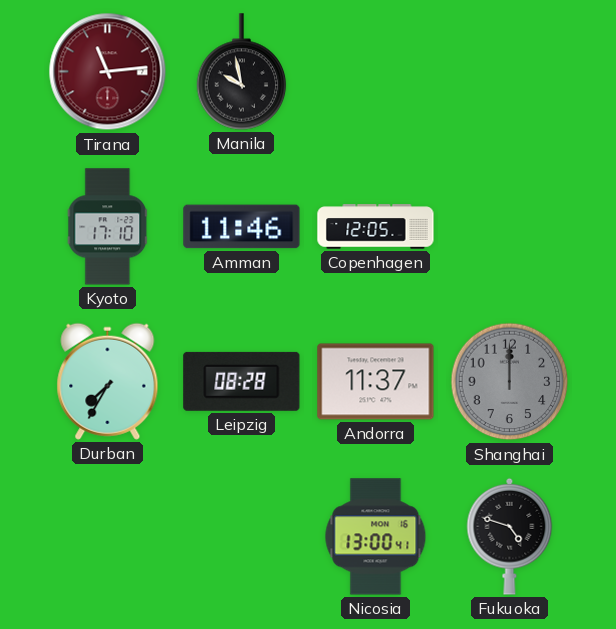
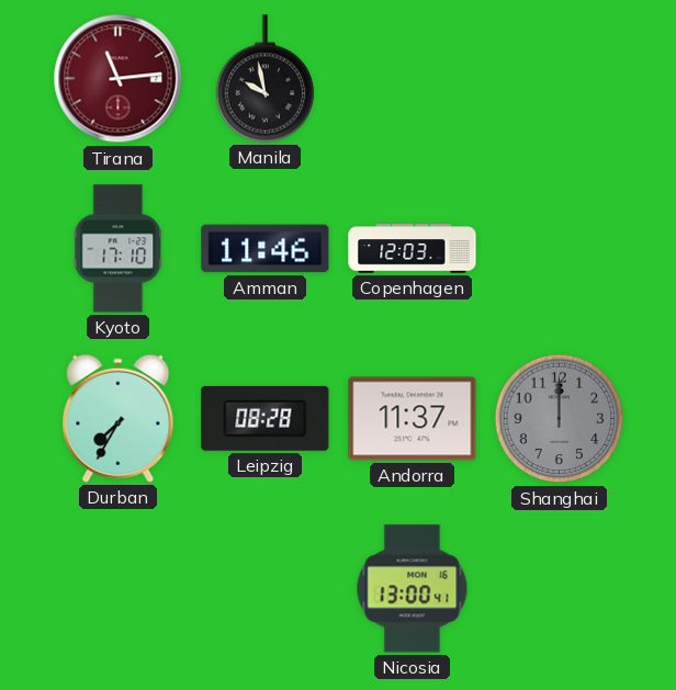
Copenhagen: 12:05 -> 12:03
Fukuoka: 4:48 -> none
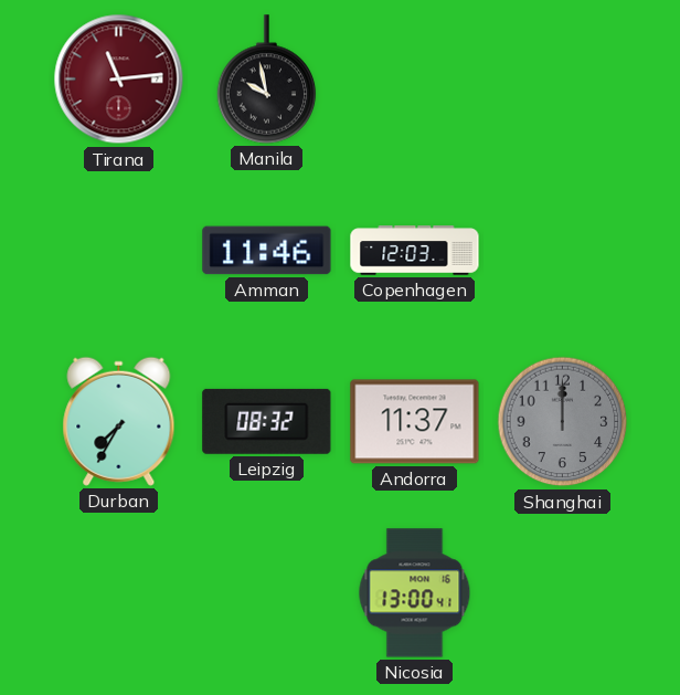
Kyoto: 17:10 -> none
Leipzig: 08:28 -> 08:32
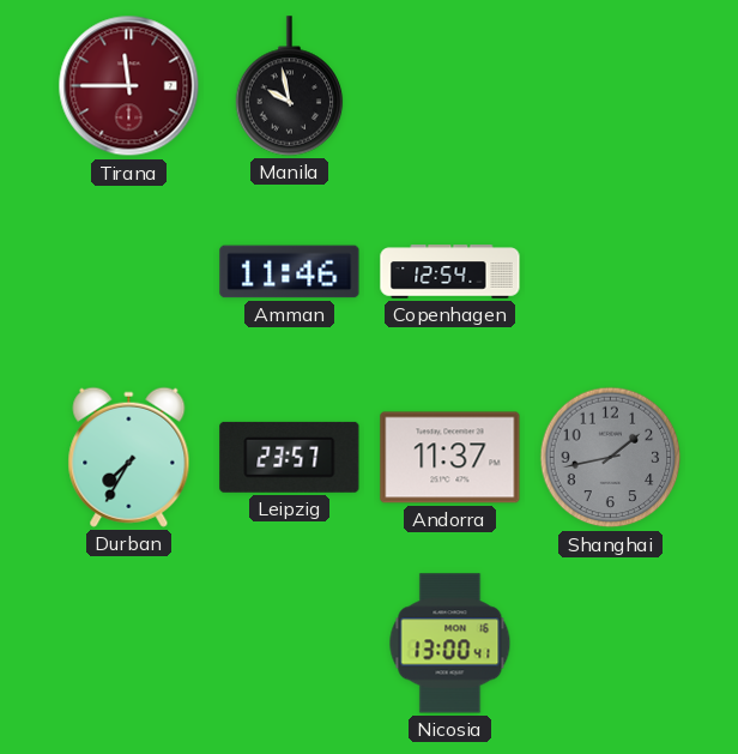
Tirana: 11:14 -> 11:45
Copenhagen: 12:03 -> 12:54
Leipzig: 08:32 -> 23:57
Shanghai: 12:00 -> 1:43
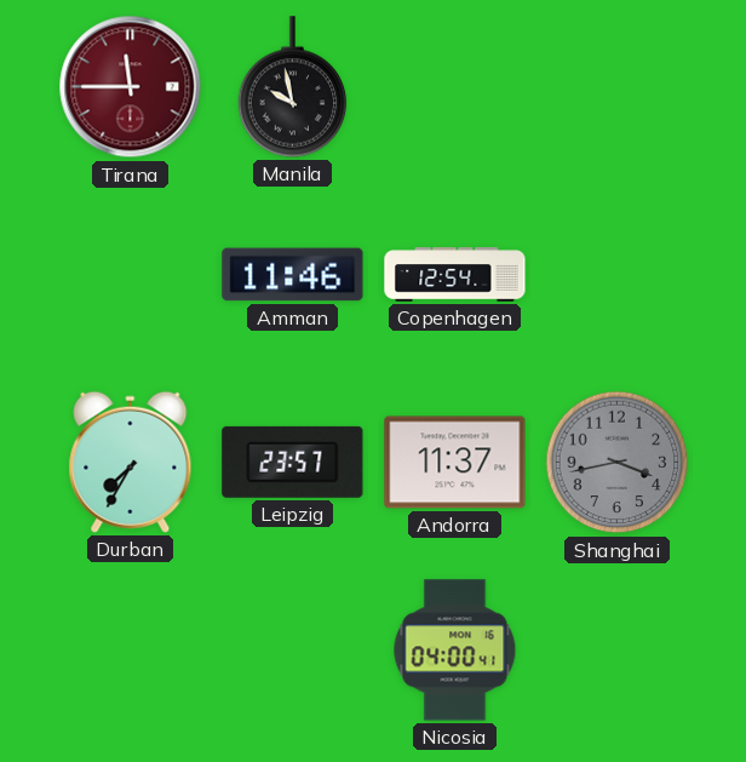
Shanghai: 1:43 -> 3:43
Nicosia: 13:00 -> 04:00
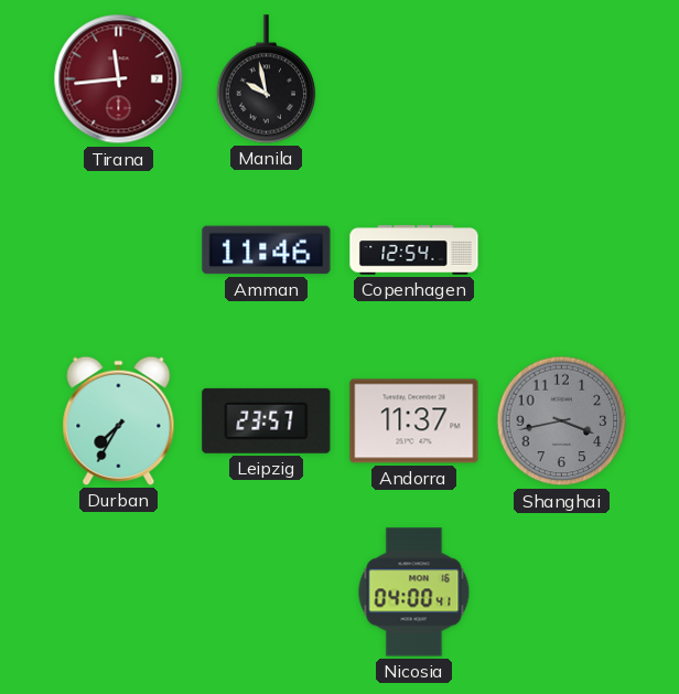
Tirana: 11:45 -> 11:44
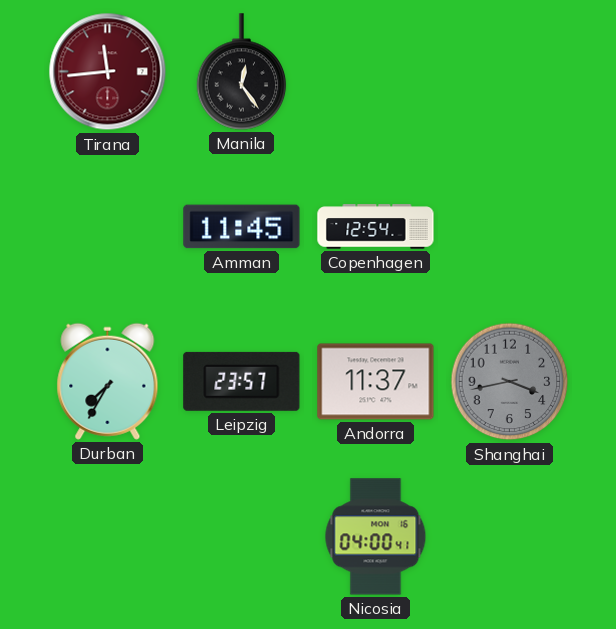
Manila: 9:58 -> 12:24
Amman: 11:46 -> 11:45
